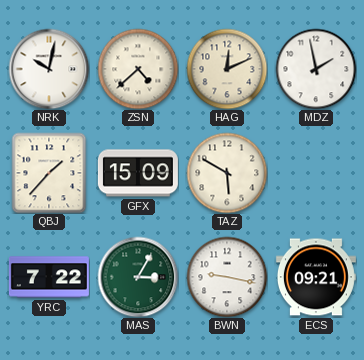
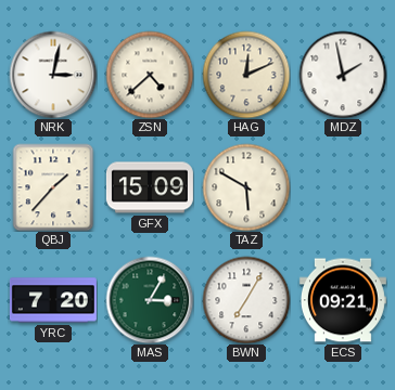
NRK: 10:02 -> 3:02
YRC: 7:22 -> 7:20
BWN: 9:17 -> 7:05
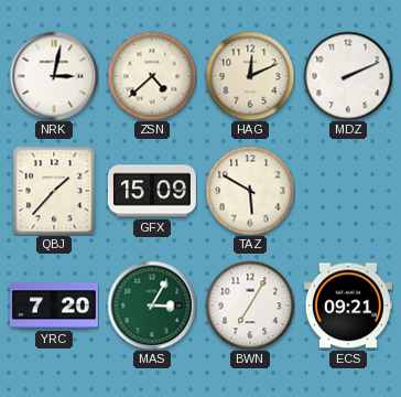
MDZ: 1:58 -> 2:11
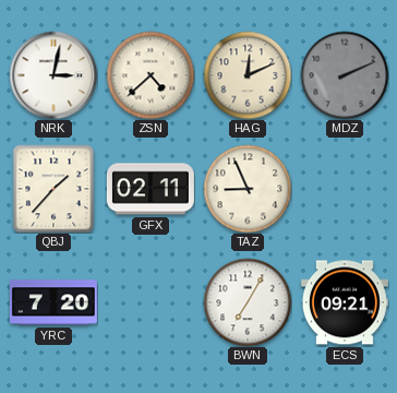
MDZ dial: white -> grey
GFX: 15:09 -> 02:11
TAZ: 5:50 -> 8:56
MAS: 3:05 -> none
